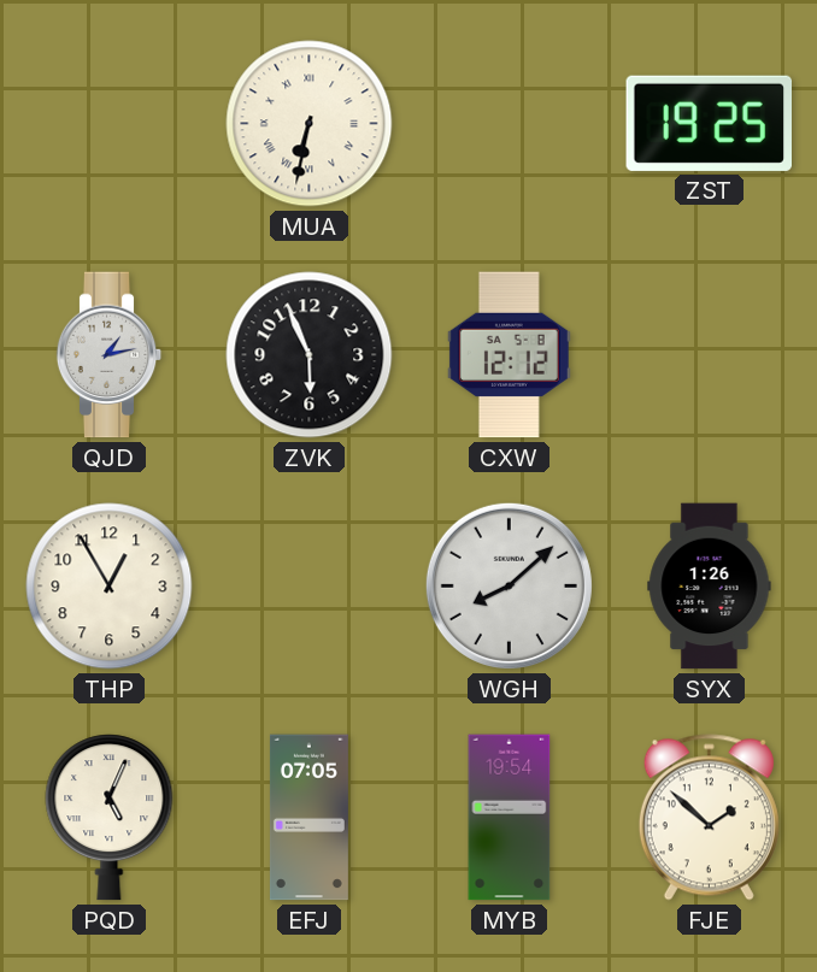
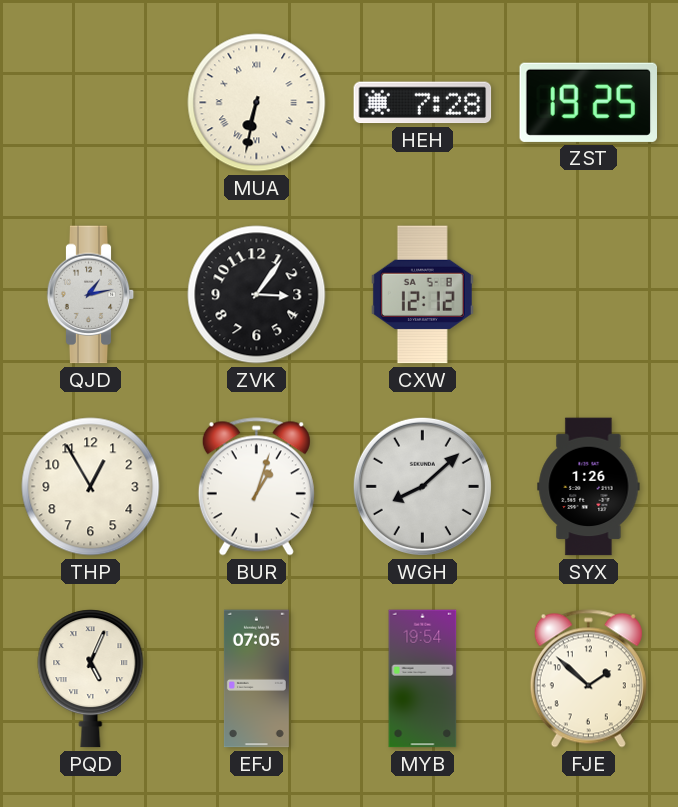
HEH: none -> 7:28
ZVK: 5:56 -> 3:06
BUR: none -> 1:03
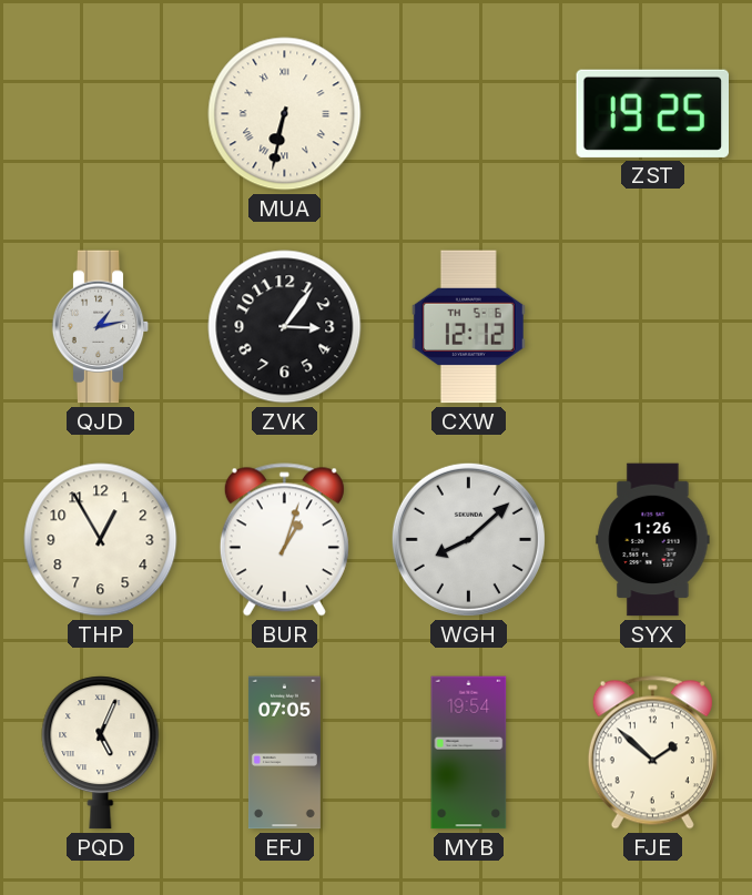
HEH: 7:28 -> none
CXW date: SA 5-8 -> TH 5-6
